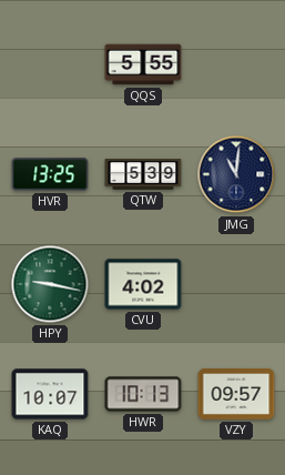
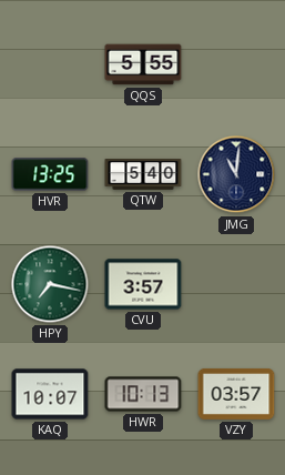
QTW: 5:39 -> 5:40
HPY: 9:17 -> 7:17
CVU: 4:02 -> 3:57
VZY: 09:57 -> 03:57
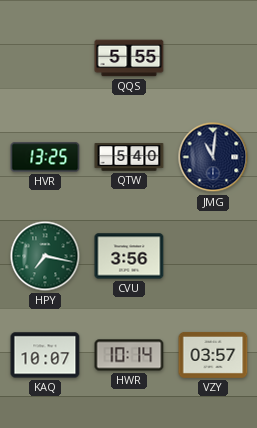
CVU: 3:57 -> 3:56
HWR: 10:13 -> 10:14
